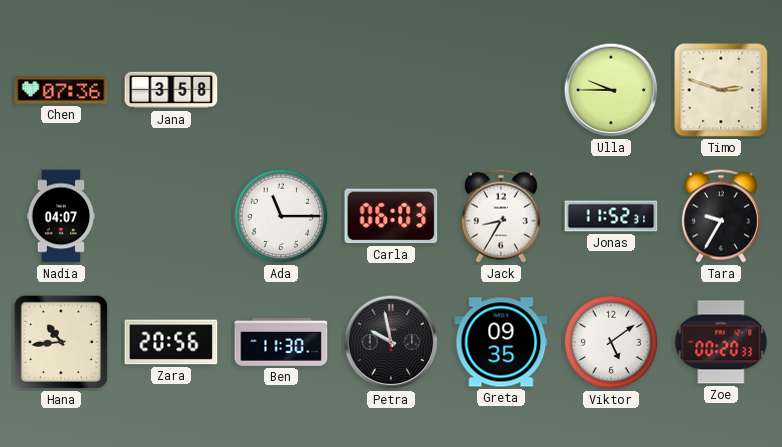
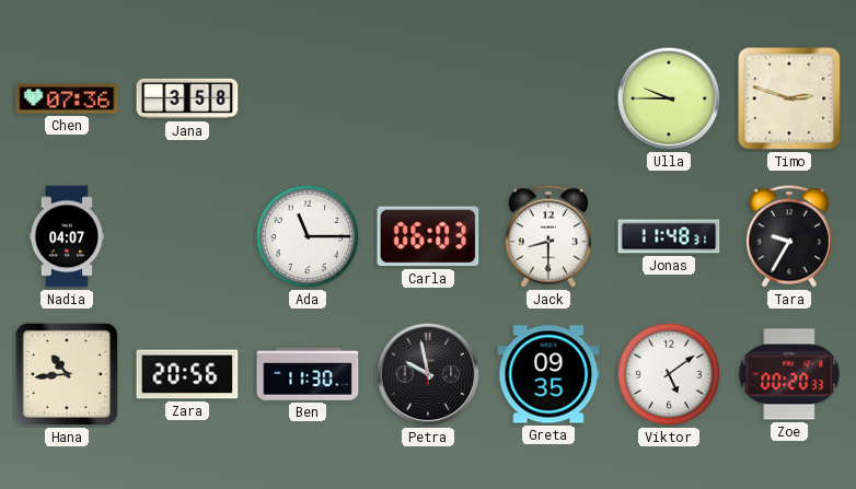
Jack: 8:35 -> 8:30
Jonas: 11:52 -> 11:48
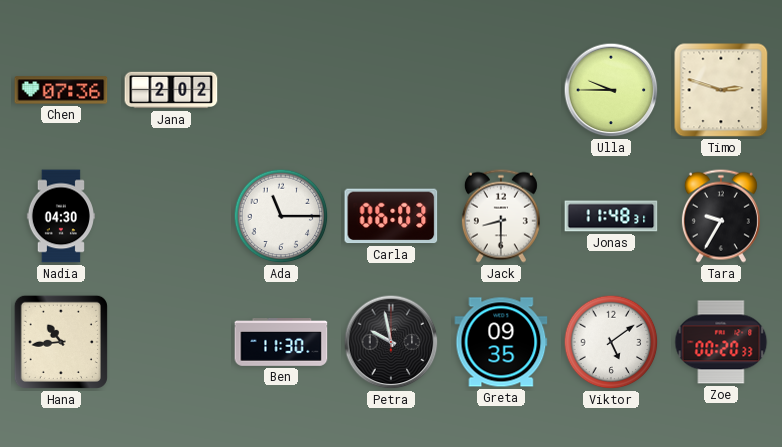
Jana: 3:58 -> 2:02
Nadia: 04:07 -> 04:30
Zara: 20:56 -> none
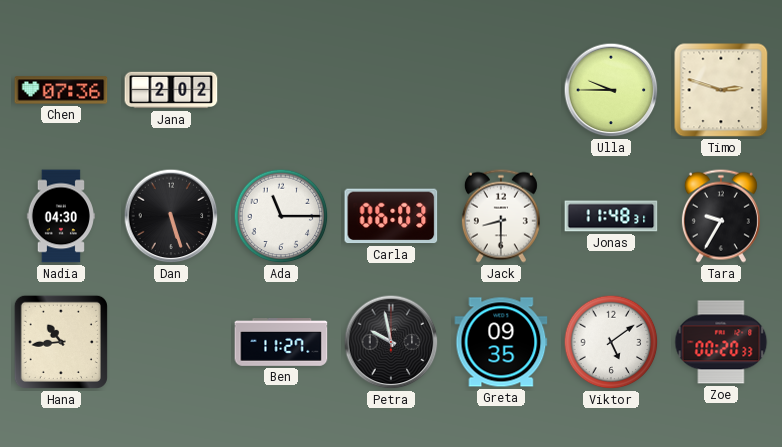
Dan: none -> 5:27
Ben: 11:30 -> 11:27
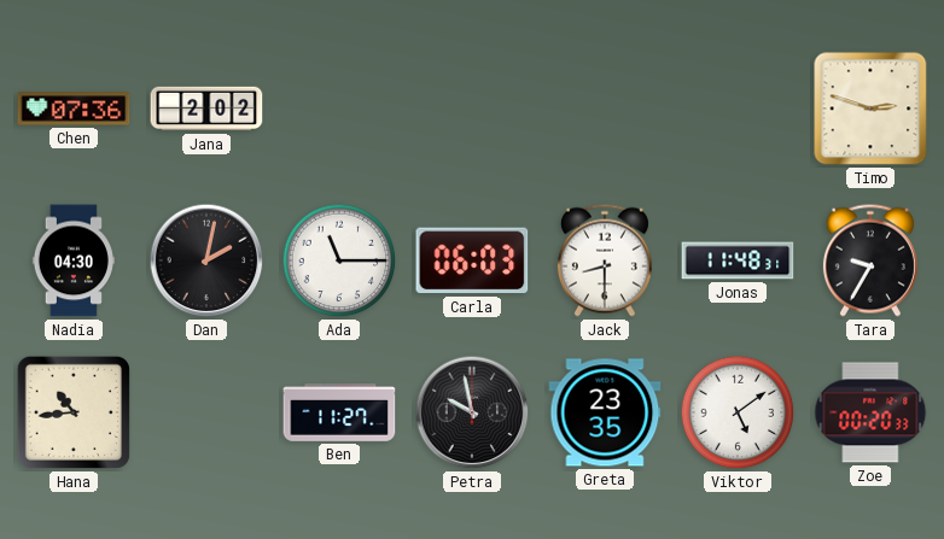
Ulla: 9:45 -> none
Dan: 5:27 -> 2:02
Greta: 09:35 -> 23:35
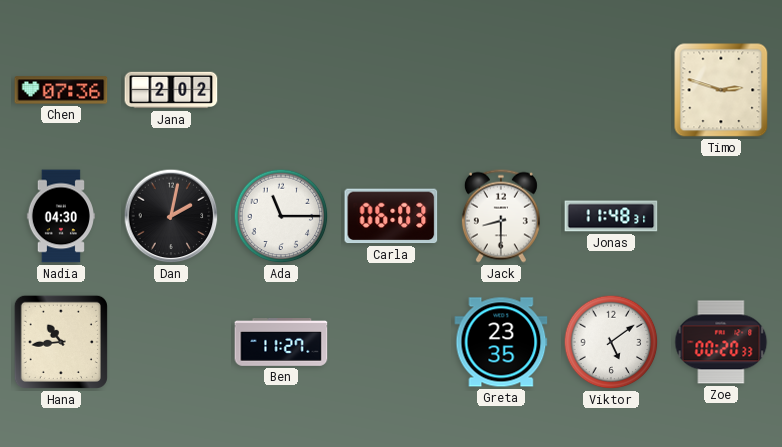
Tara: 9:35 -> none
Petra: 9:58 -> none
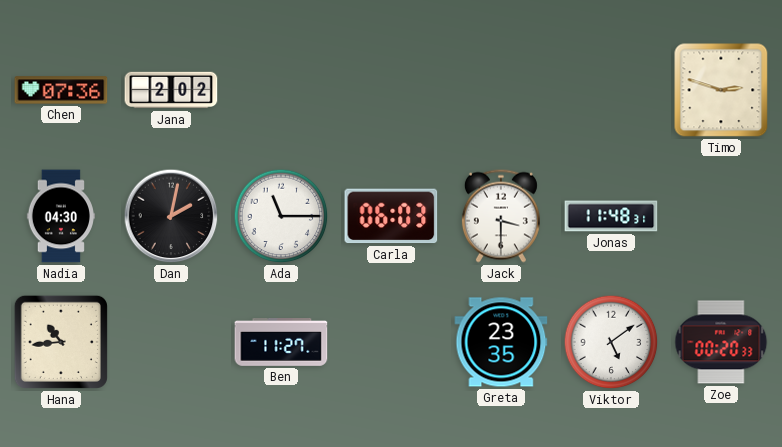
Jack: 8:30 -> 3:30
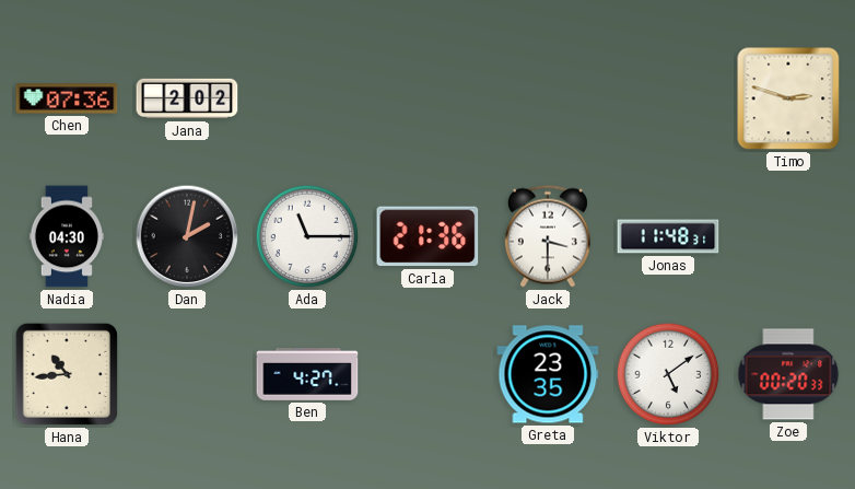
Carla: 06:03 -> 21:36
Ben: 11:27 -> 4:27
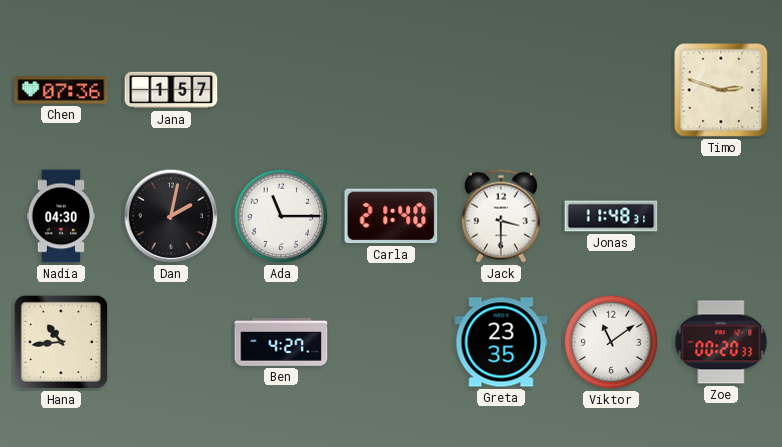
Jana: 2:02 -> 1:57
Carla: 21:36 -> 21:40
Viktor: 5:09 -> 11:09
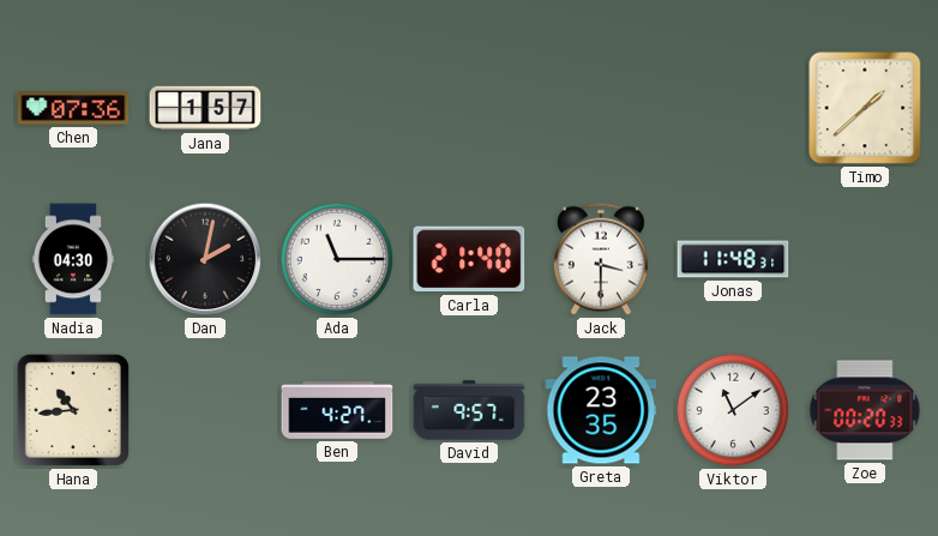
Timo: 2:48 -> 1:38
David: none -> 9:57
